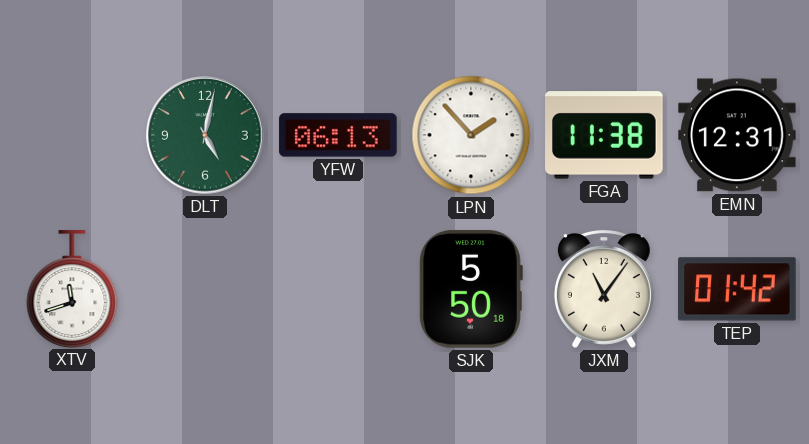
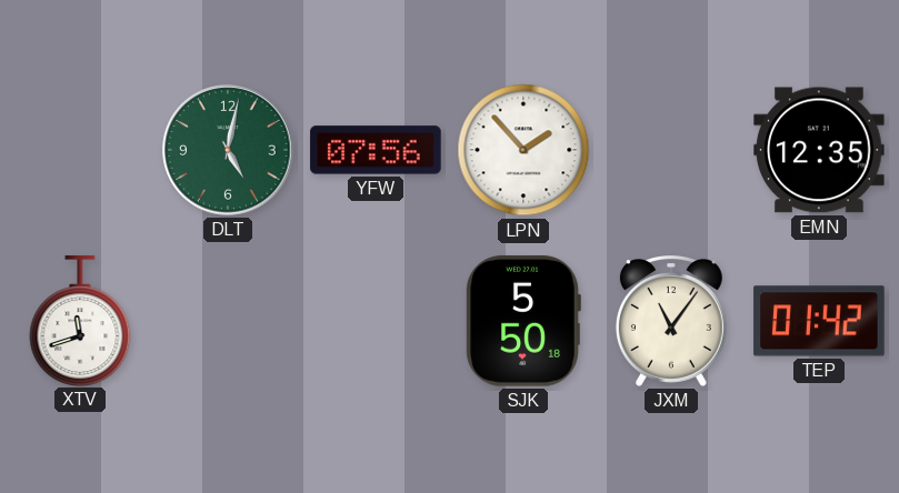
YFW: 06:13 -> 07:56
FGA: 11:38 -> none
EMN: 12:31 -> 12:35
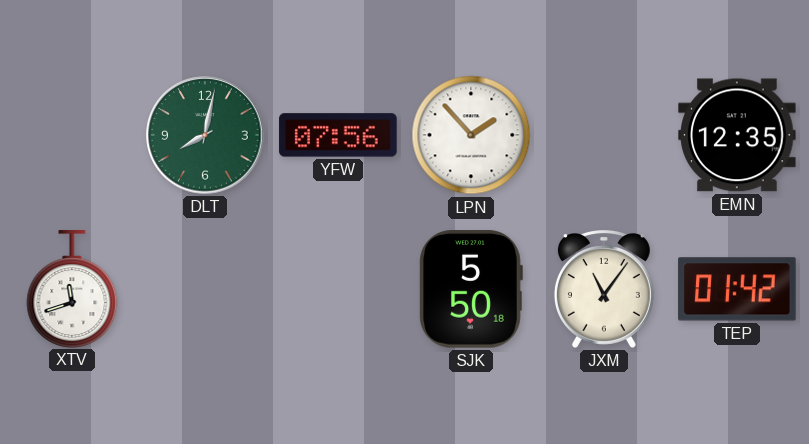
DLT: 5:02 -> 8:02
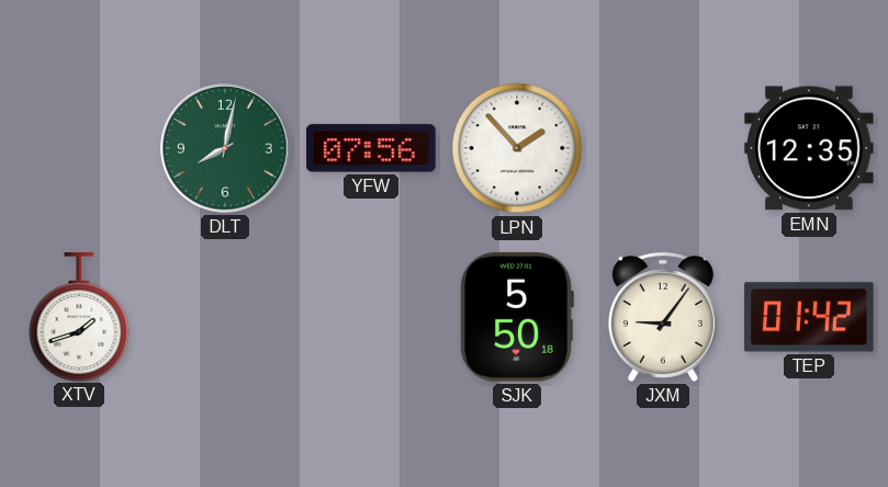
XTV: 11:42 -> 1:42
JXM: 11:06 -> 9:06
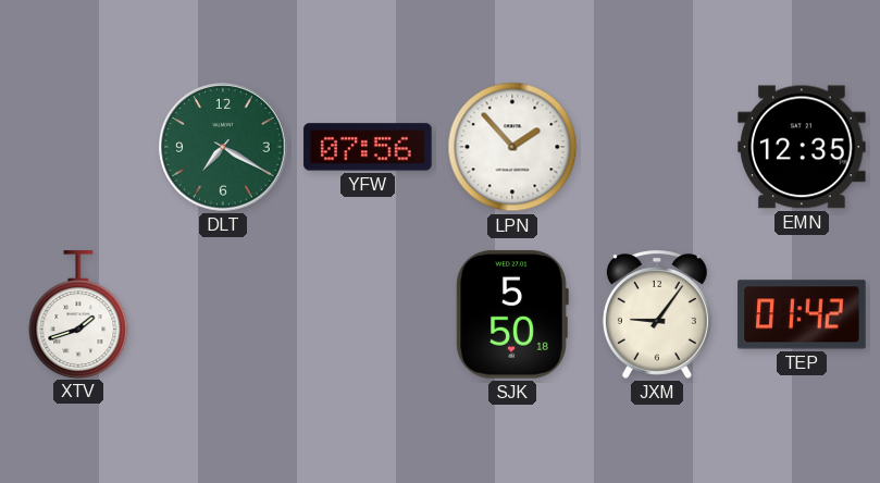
DLT: 8:02 -> 7:20
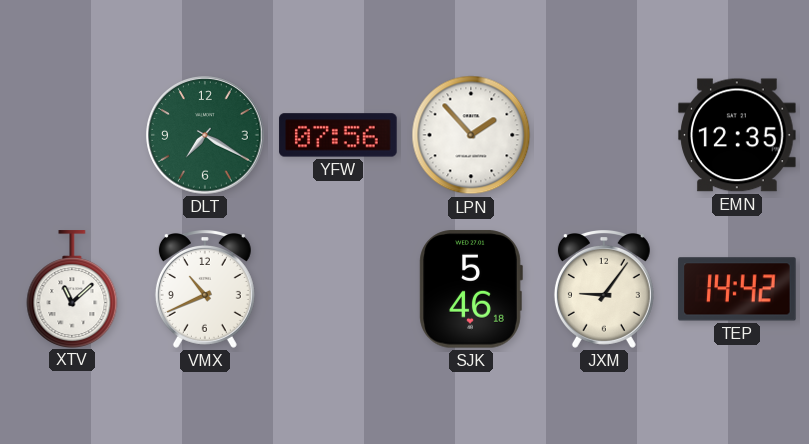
XTV: 1:42 -> 11:08
VMX: none -> 10:41
SJK: 5:50 -> 5:46
TEP: 01:42 -> 14:42
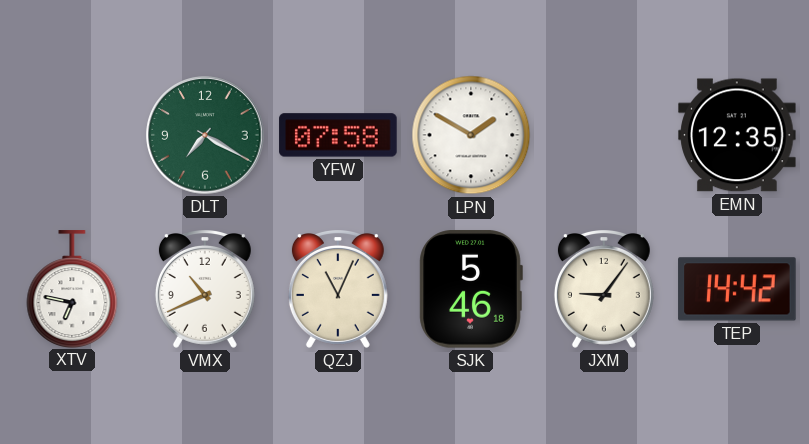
YFW: 07:56 -> 07:58
LPN: 1:53 -> 1:50
XTV: 11:08 -> 6:47
QZJ: none -> 11:04
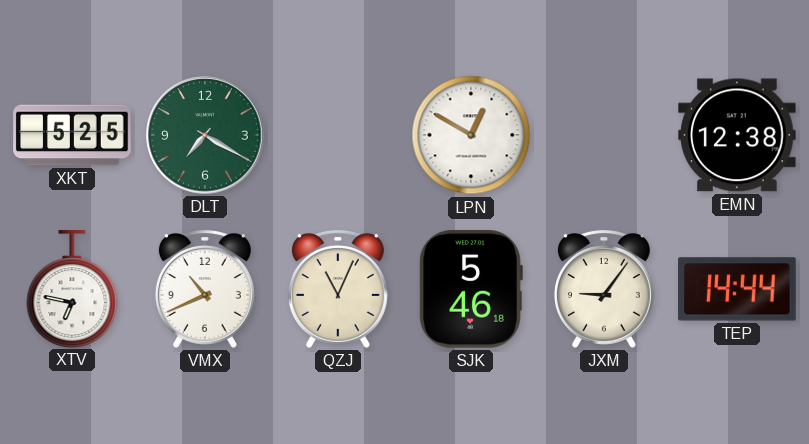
XKT: none -> 5:25
YFW: 07:58 -> none
LPN: 1:50 -> 12:50
EMN: 12:35 -> 12:38
TEP: 14:42 -> 14:44
